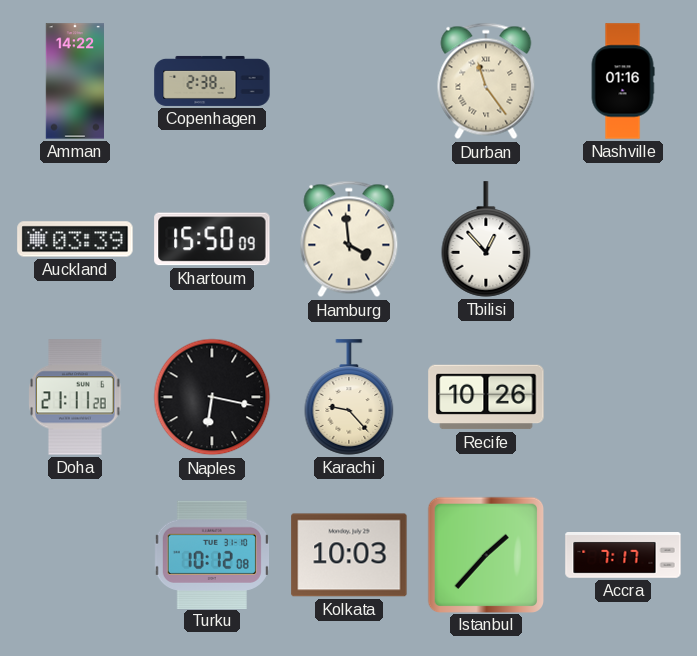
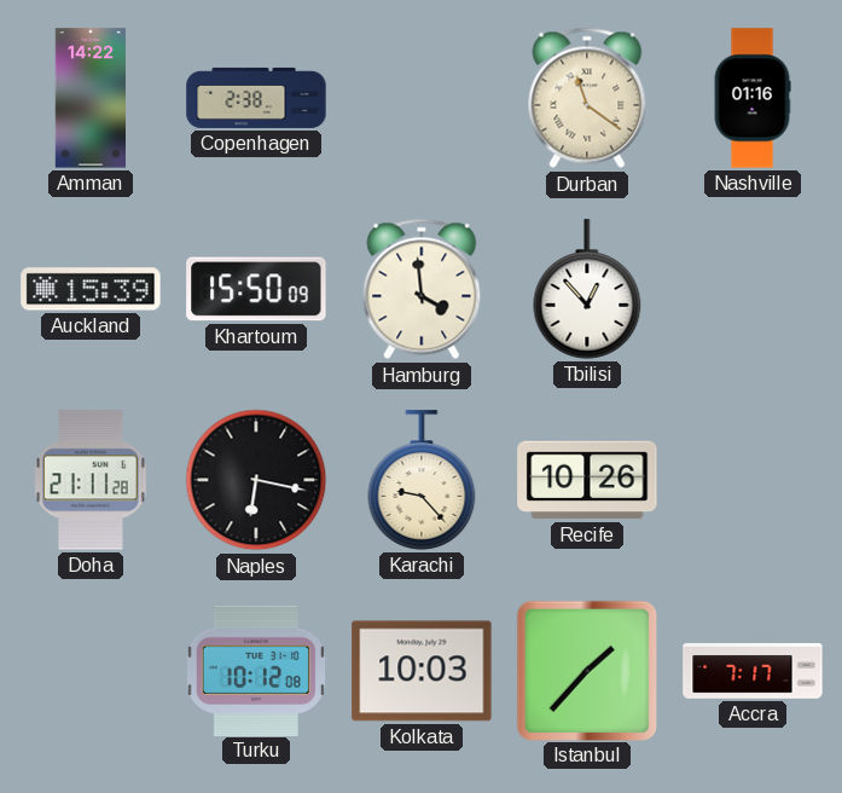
Durban: 11:24 -> 11:21
Auckland: 03:39 -> 15:39
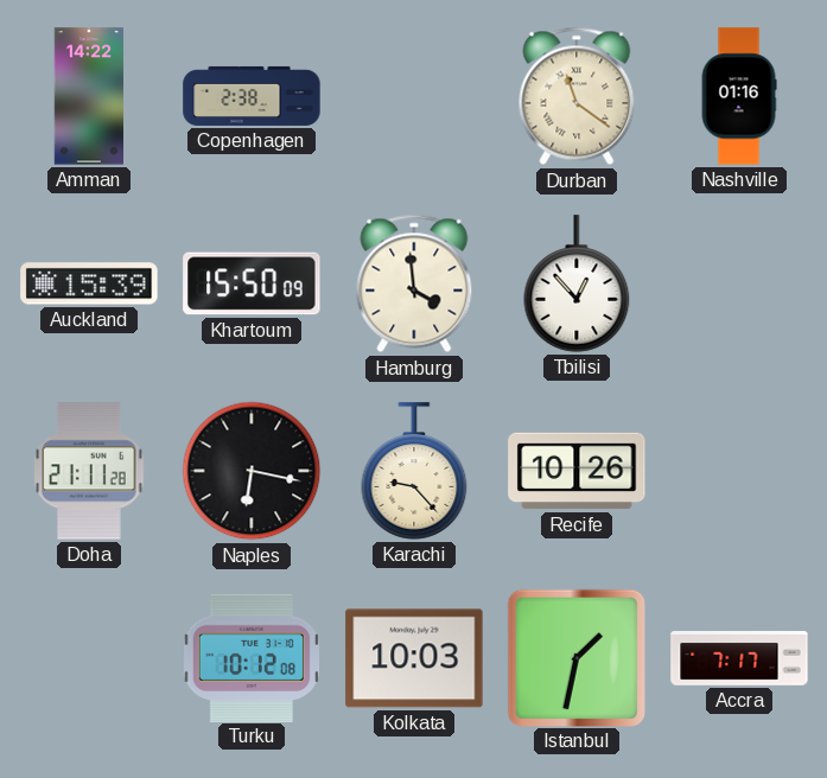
Istanbul: 1:37 -> 1:32
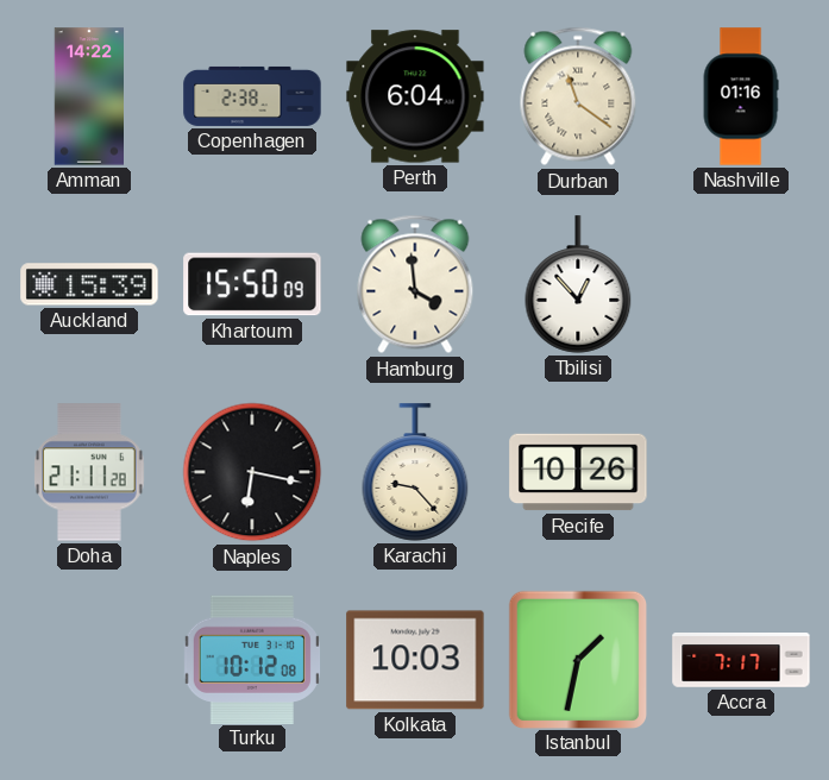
Perth: none -> 6:04
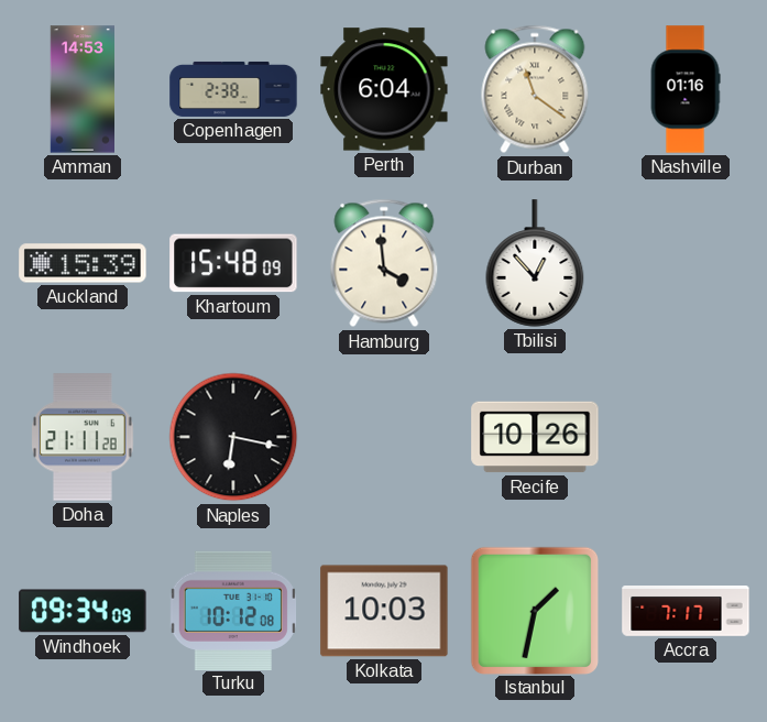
Amman: 14:22 -> 14:53
Khartoum: 15:50 -> 15:48
Karachi: 9:23 -> none
Windhoek: none -> 09:34
